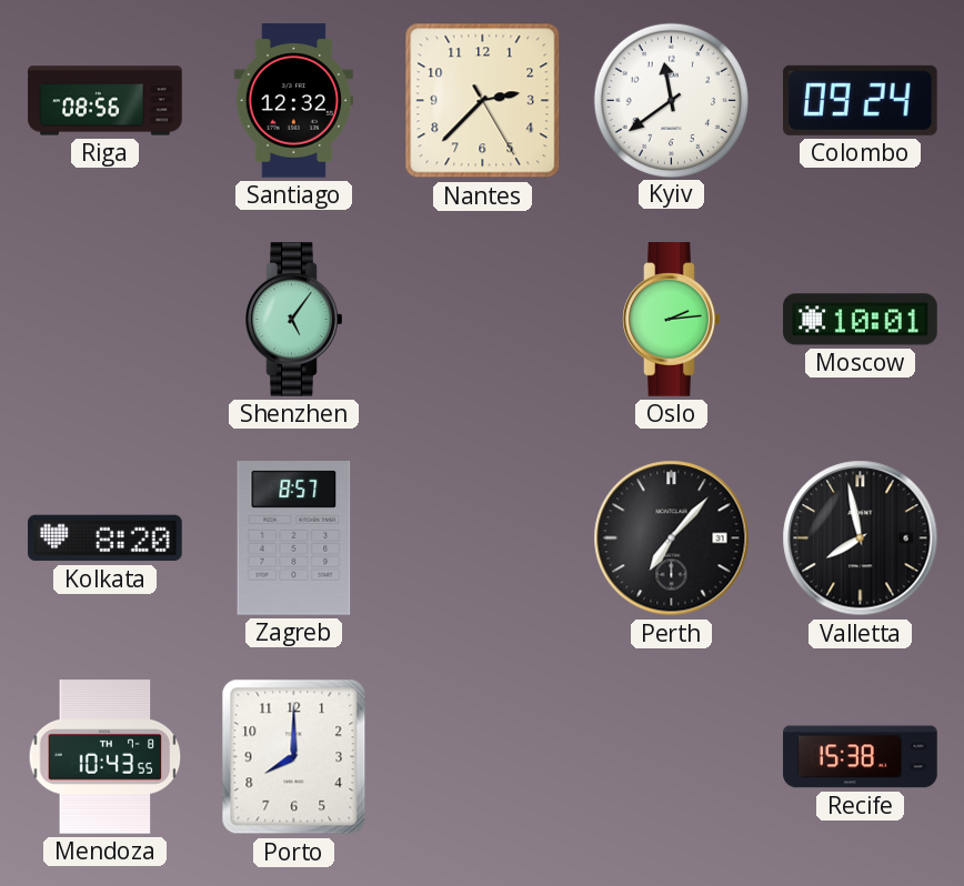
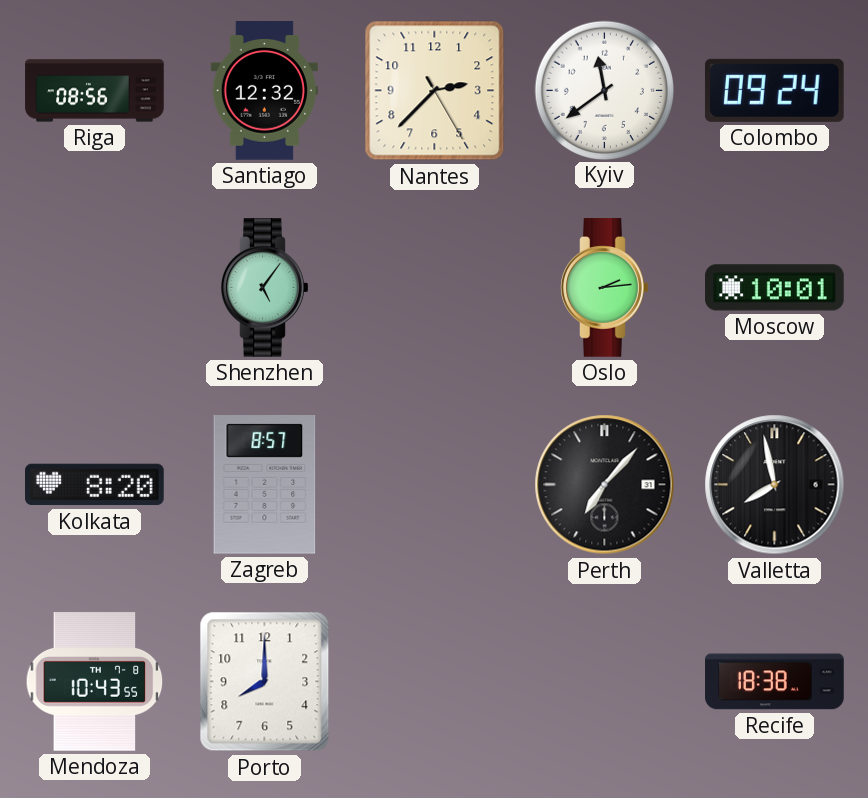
Recife: 15:38 -> 18:38
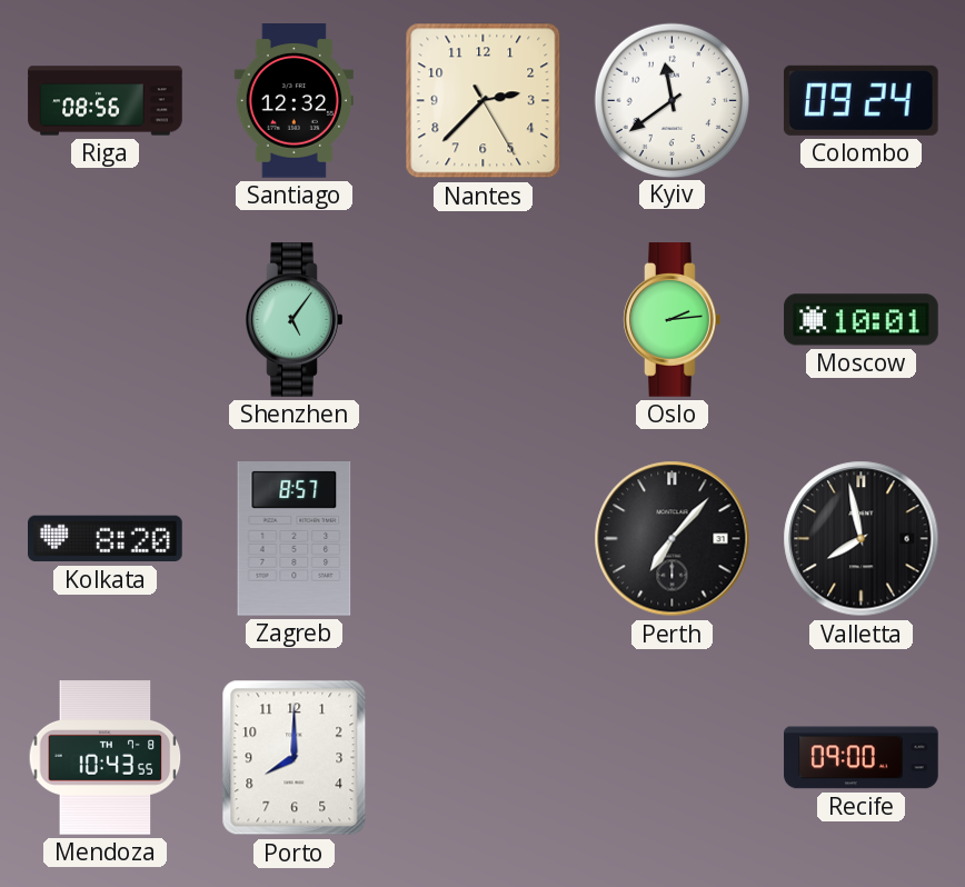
Recife: 18:38 -> 09:00
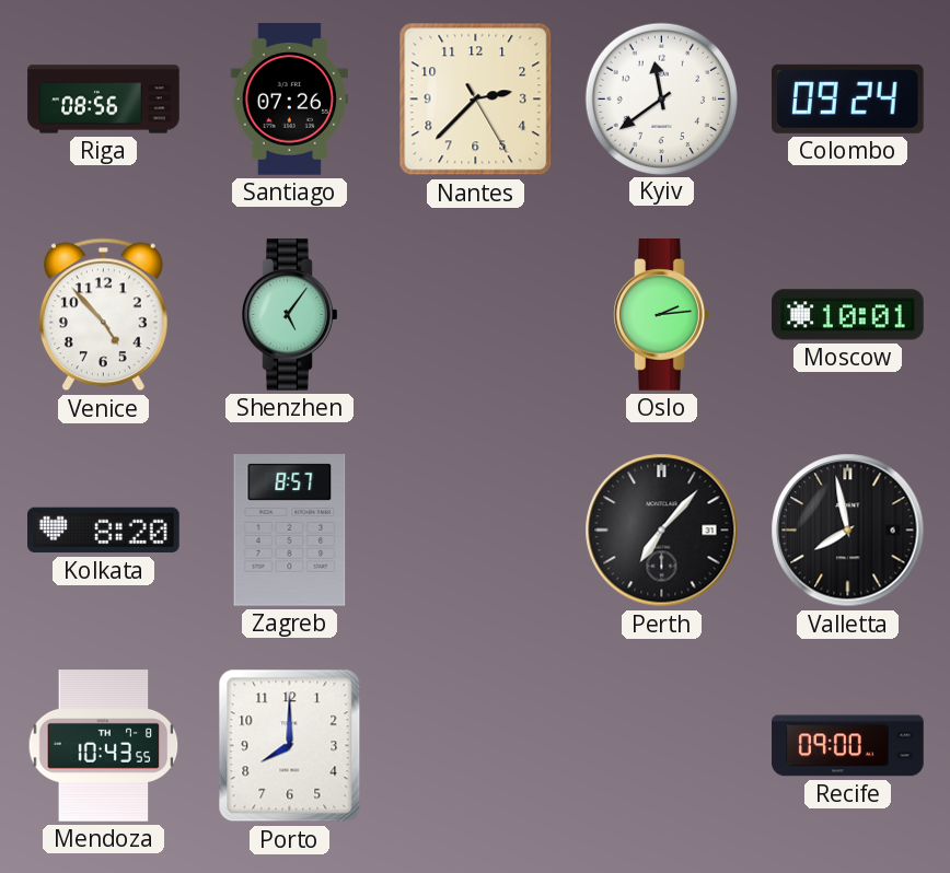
Santiago: 12:32 -> 07:26
Venice: none -> 4:53
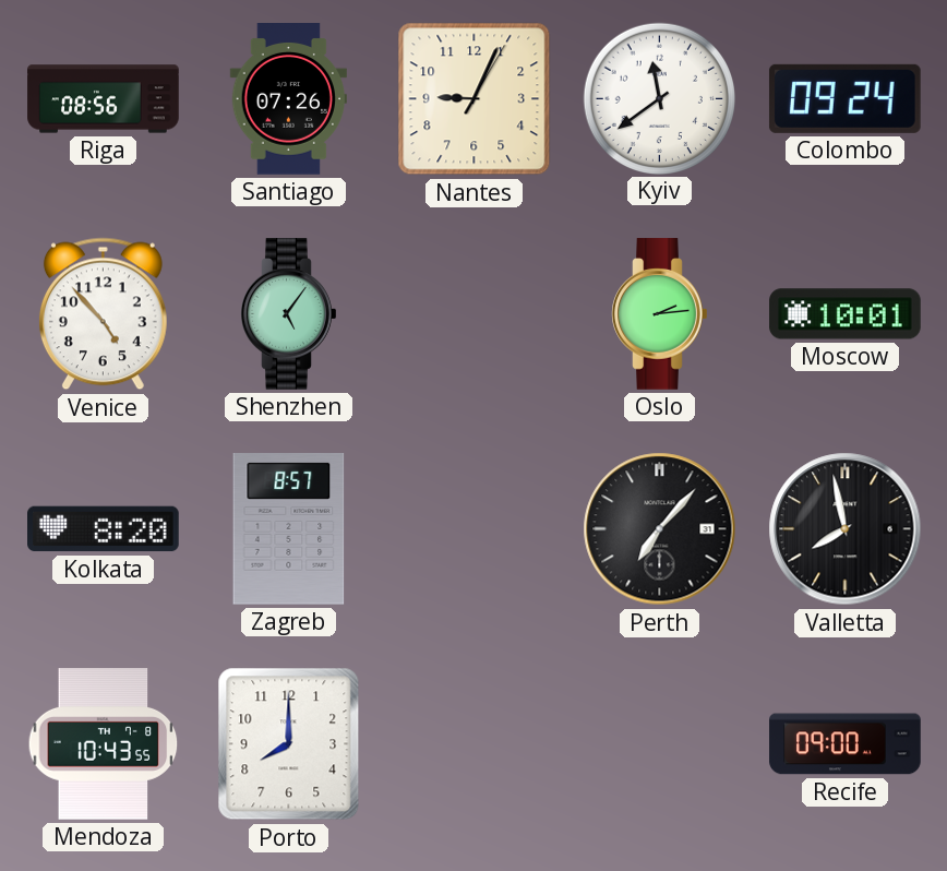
Nantes: 2:37 -> 9:04
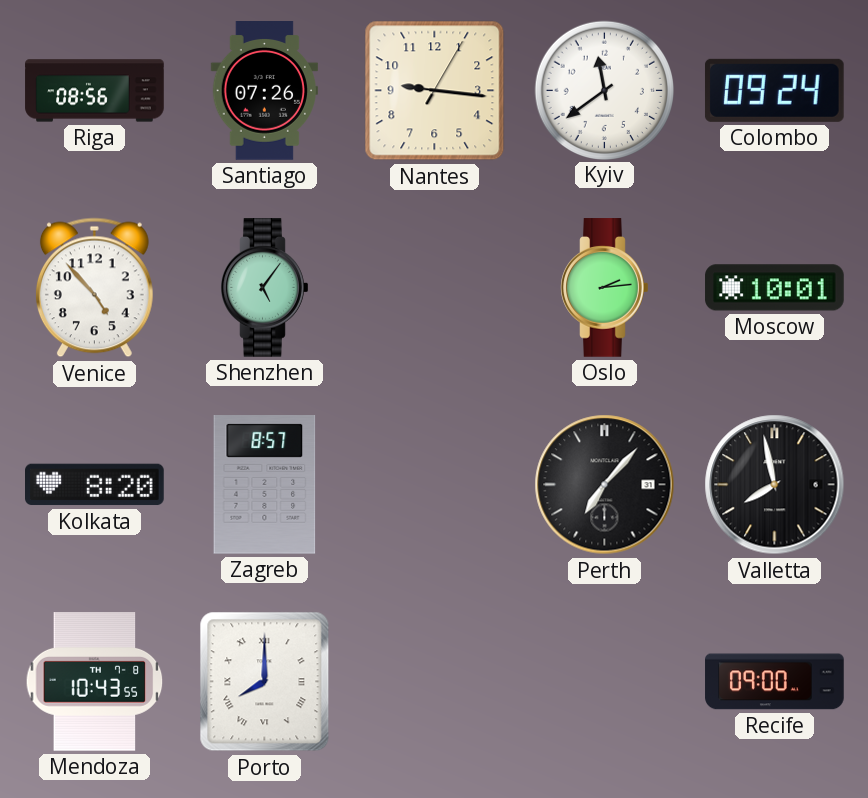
Nantes: 9:04 -> 9:16
Porto numerals: Arabic -> Roman
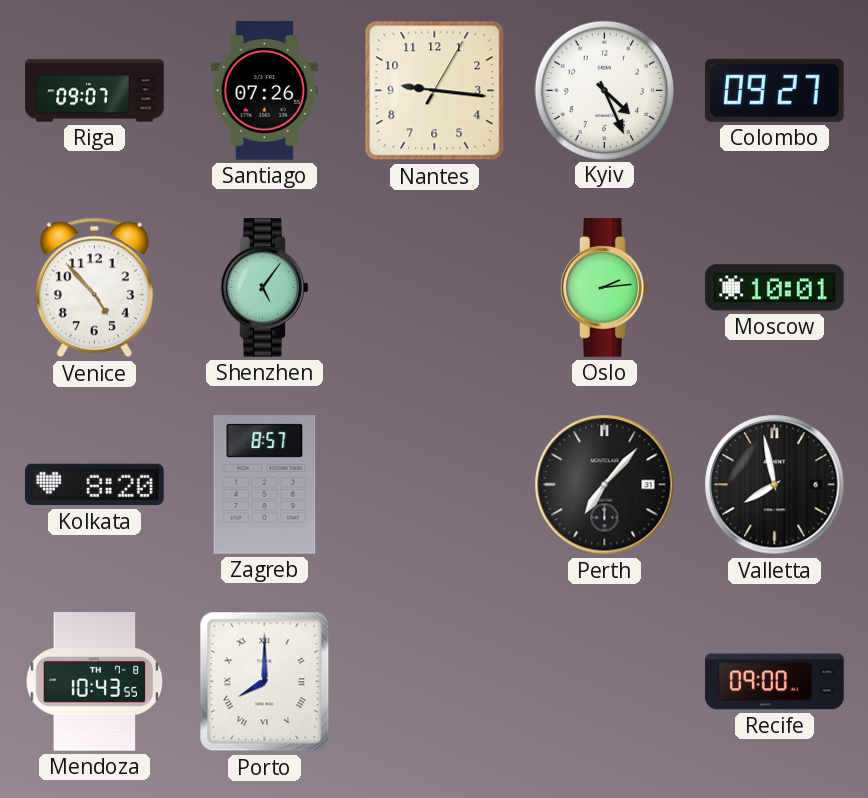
Riga: 08:56 -> 09:07
Kyiv: 11:39 -> 4:26
Colombo: 09:24 -> 09:27
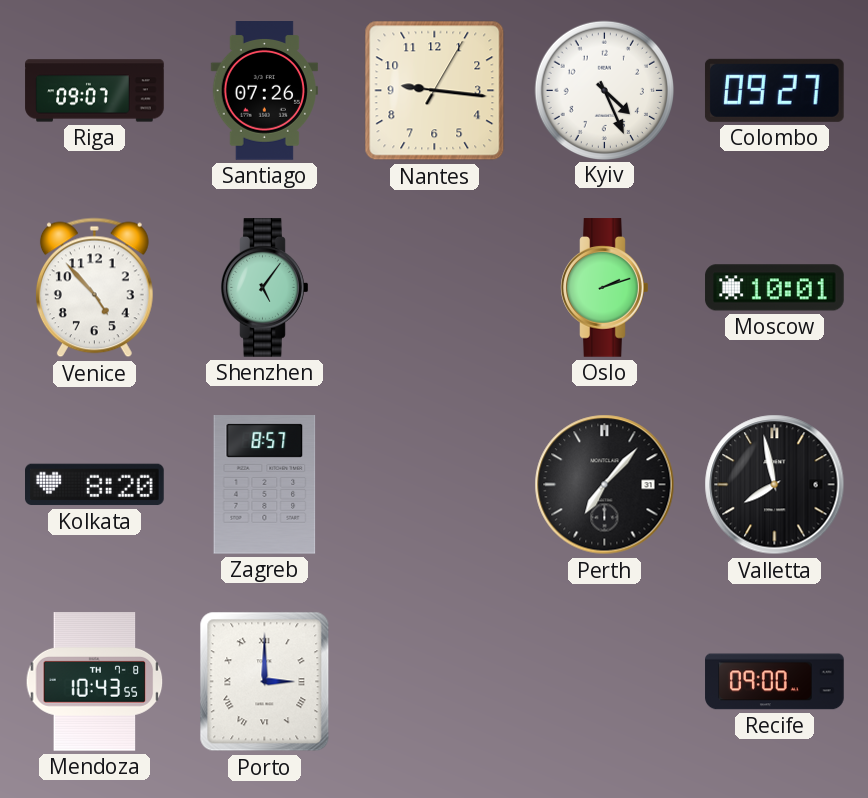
Oslo: 2:14 -> 2:12
Porto: 8:00 -> 3:00
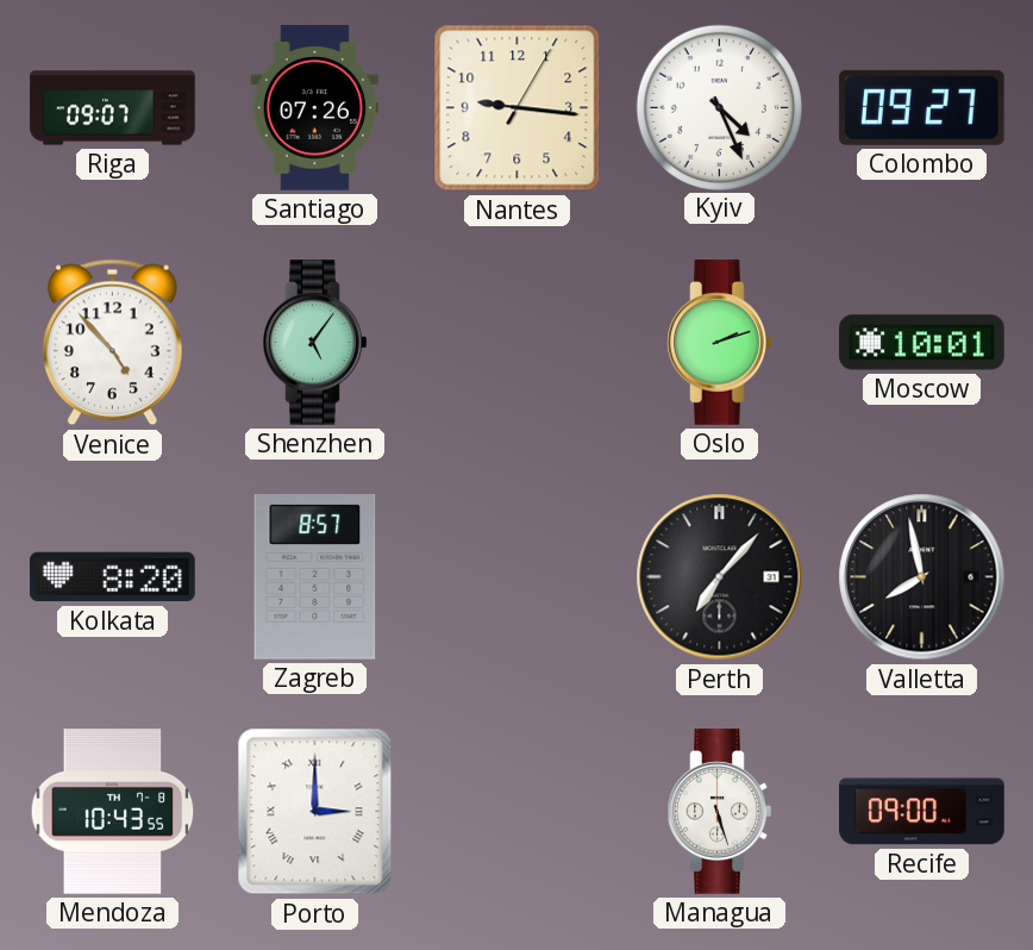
Managua: none -> 5:27
